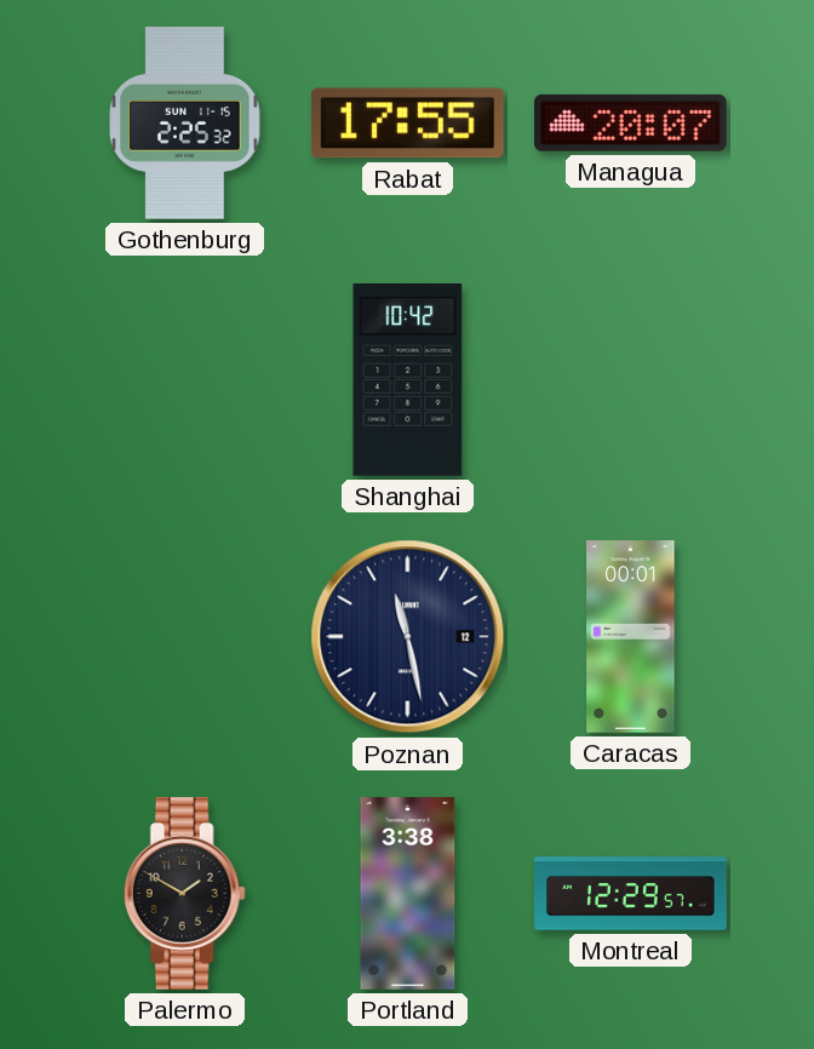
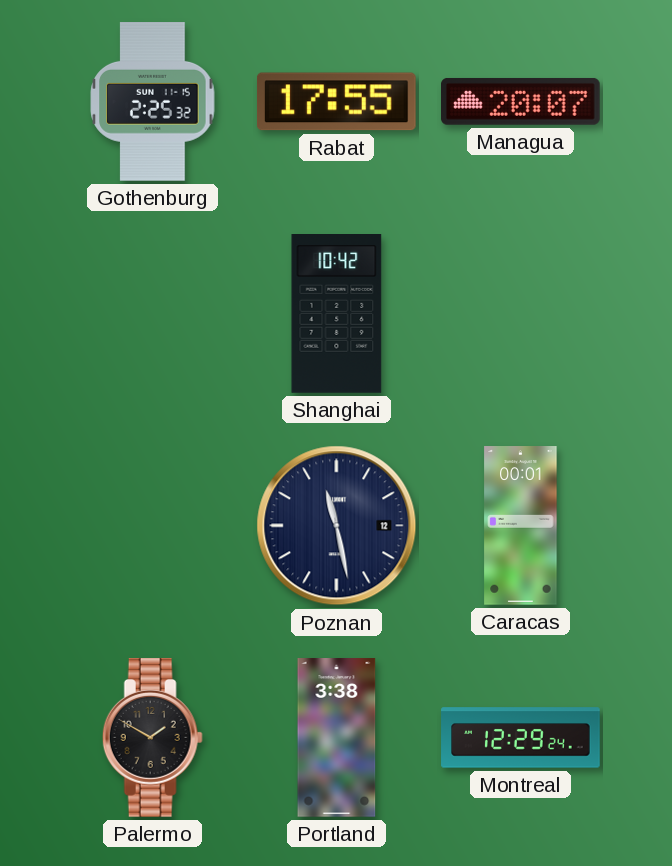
Montreal: 12:29:57 -> 12:29:24
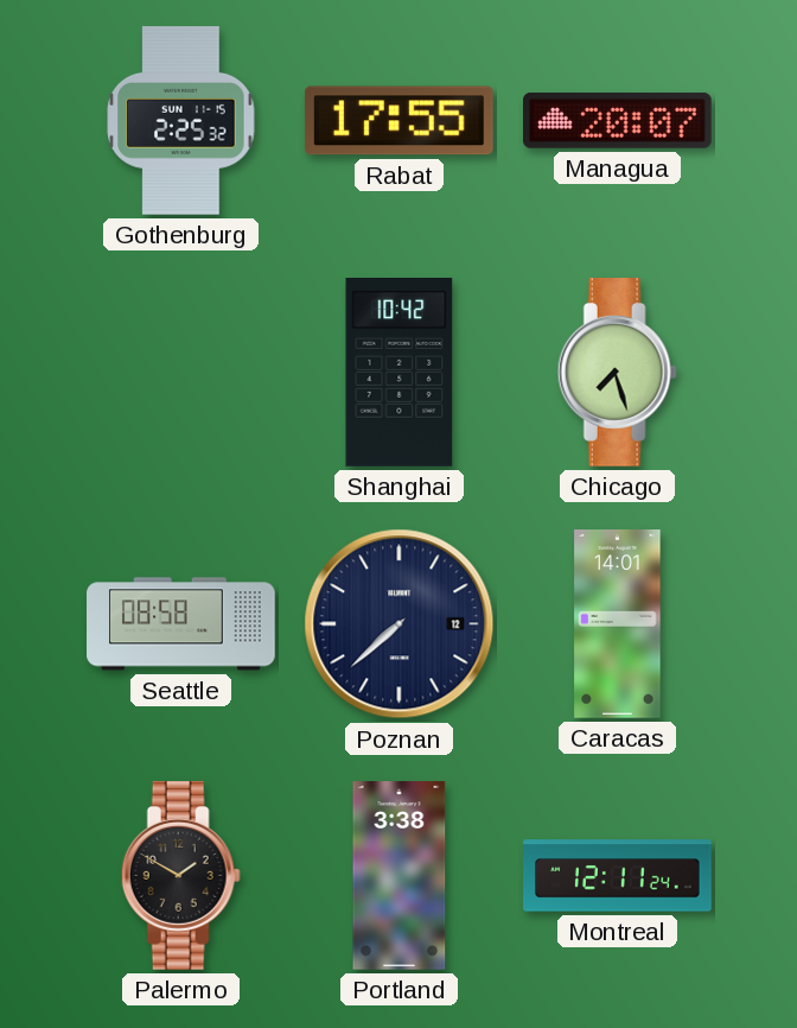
Chicago: none -> 7:27
Seattle: none -> 08:58
Poznan: 11:28 -> 7:38
Caracas: 00:01 -> 14:01
Montreal: 12:29 -> 12:11
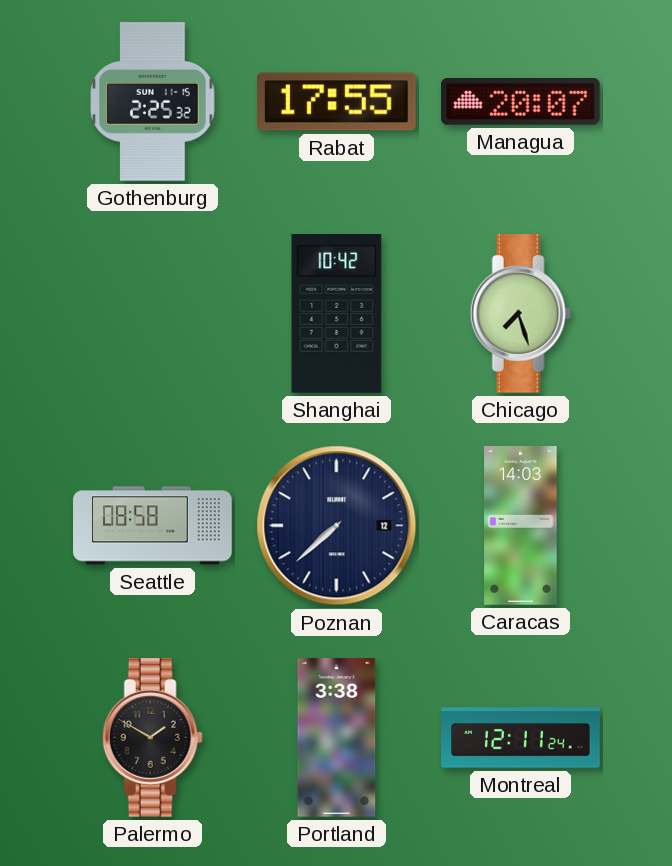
Caracas: 14:01 -> 14:03
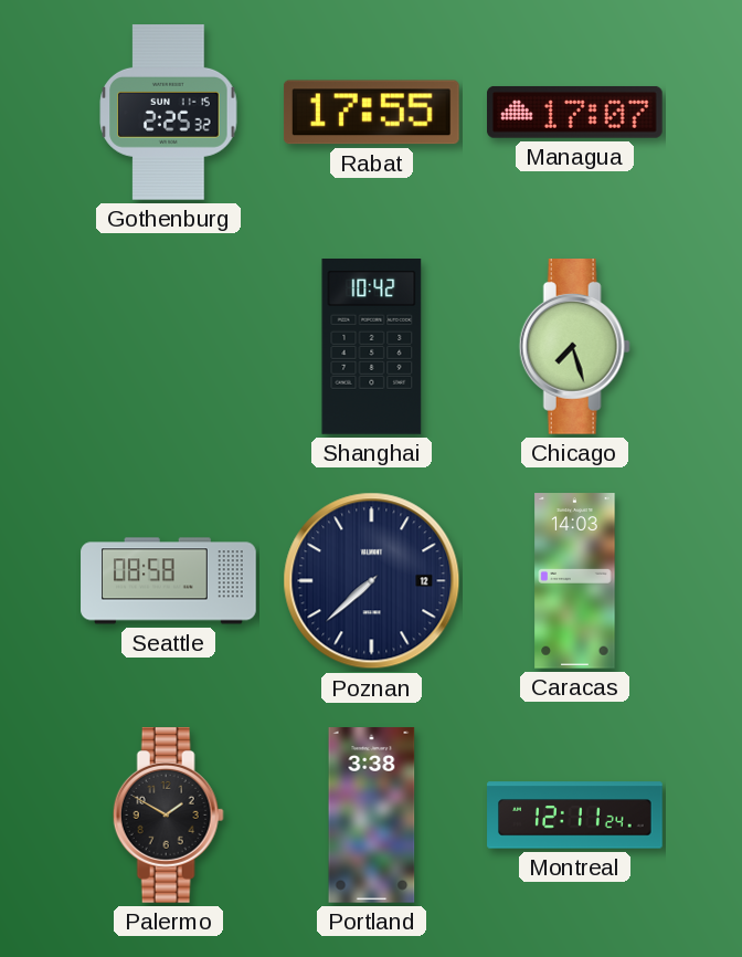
Managua: 20:07 -> 17:07
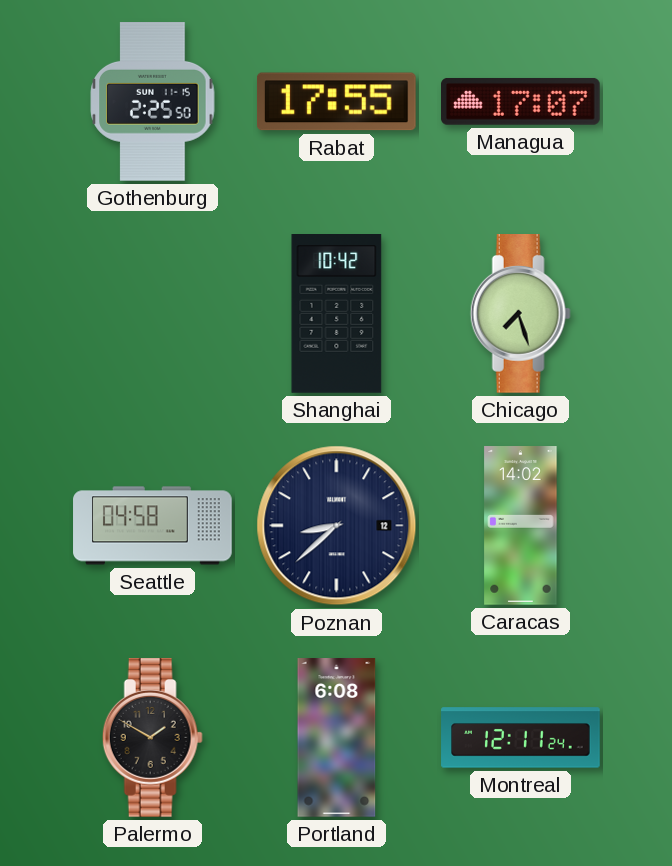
Gothenburg: 2:25:32 -> 2:25:50
Seattle: 08:58 -> 04:58
Poznan: 7:38 -> 8:38
Caracas: 14:03 -> 14:02
Portland: 3:38 -> 6:08
